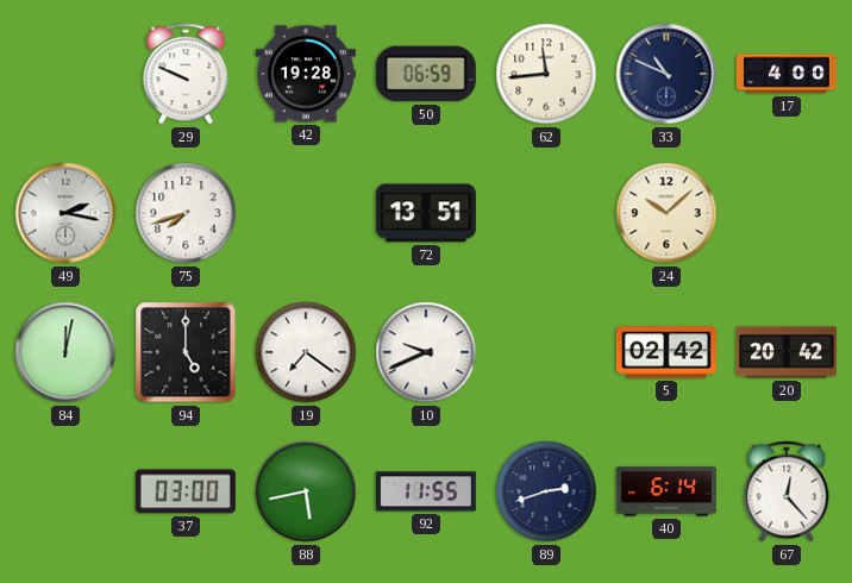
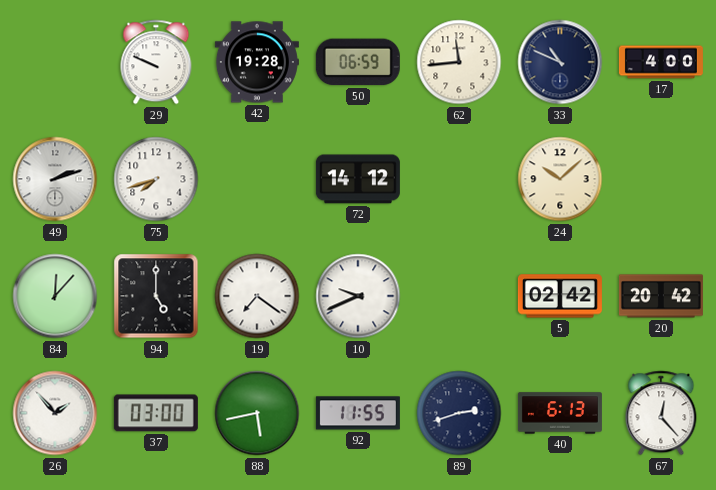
49: 2:17 -> 2:12
72: 13:51 -> 14:12
84: 12:02 -> 12:07
26: none -> 1:53
40: 6:14 -> 6:13
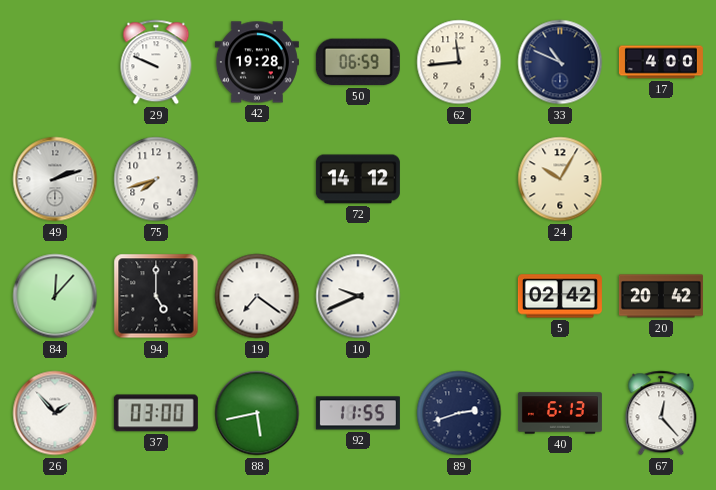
24: 10:08 -> 10:05
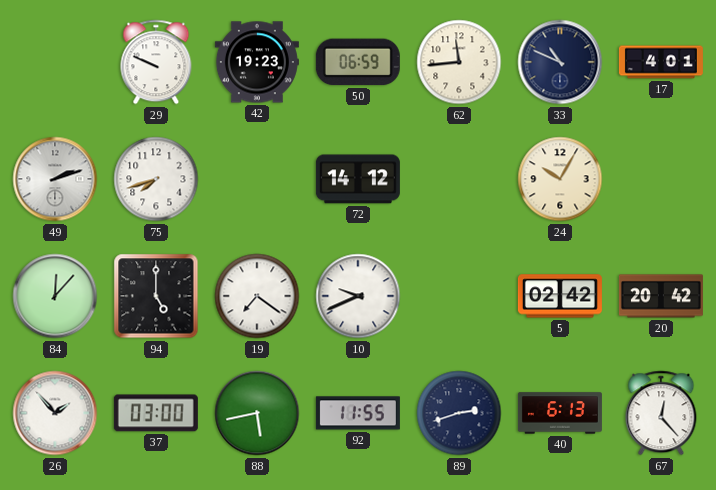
42: 19:28 -> 19:23
17: 4:00 -> 4:01
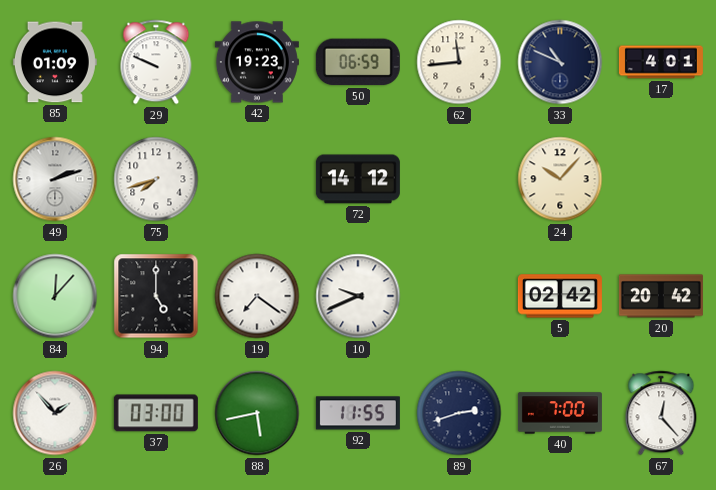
85: none -> 01:09
24: 10:05 -> 10:07
40: 6:13 -> 7:00
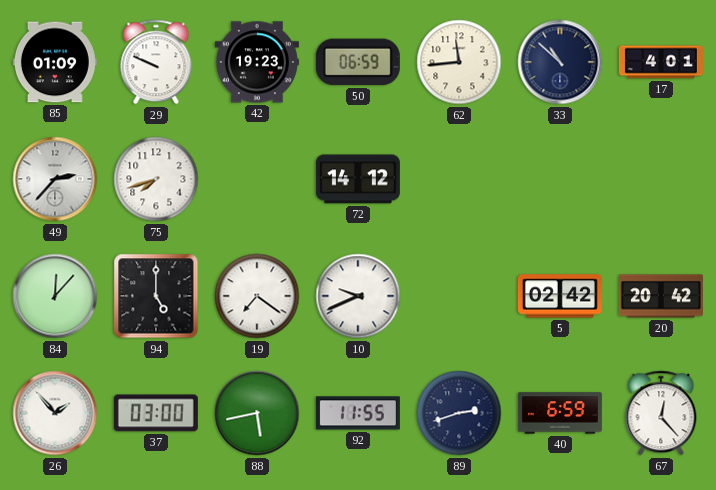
33: 10:49 -> 10:52
49: 2:12 -> 2:37
24: 10:07 -> none
40: 7:00 -> 6:59
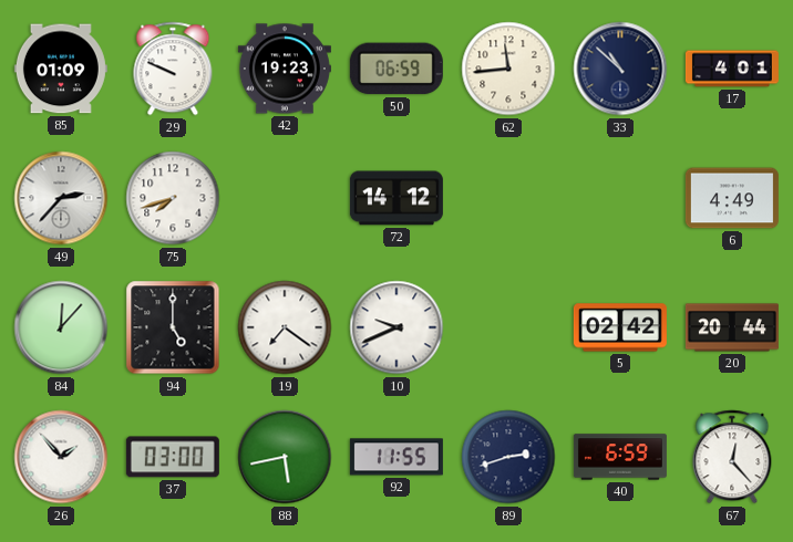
6: none -> 4:49
20: 20:42 -> 20:44
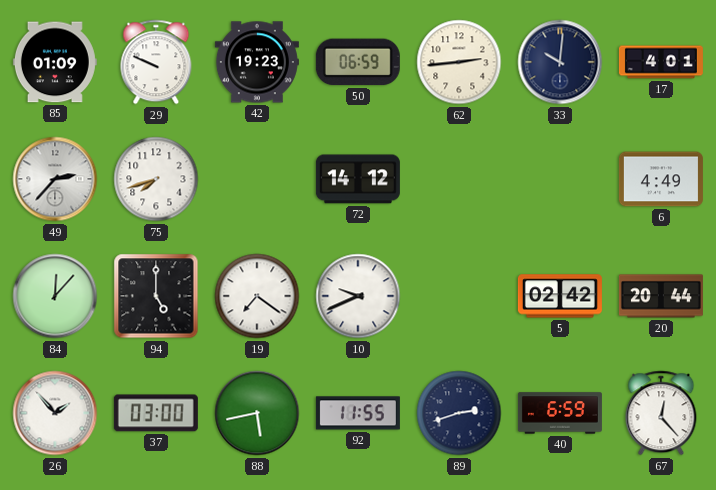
62: 11:44 -> 2:44
33: 10:52 -> 10:01
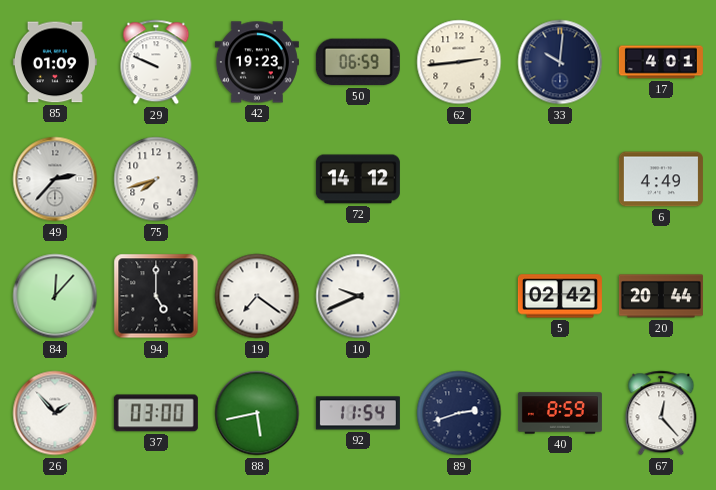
92: 11:55 -> 11:54
40: 6:59 -> 8:59
